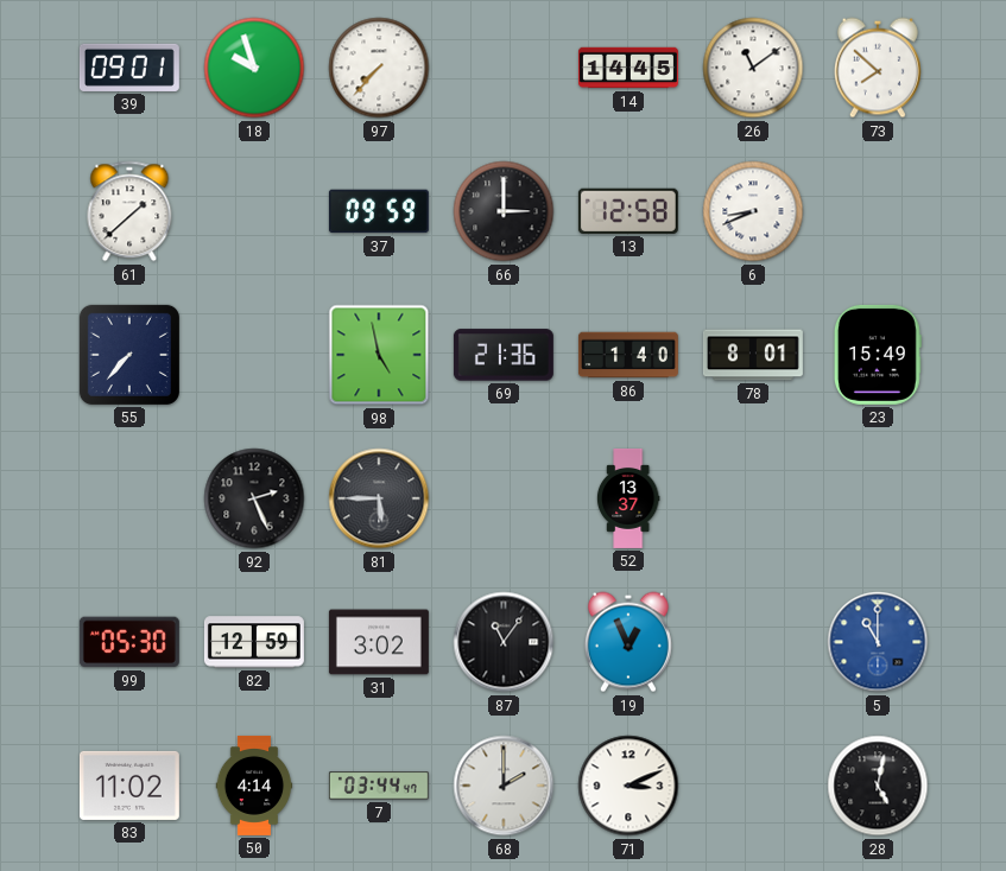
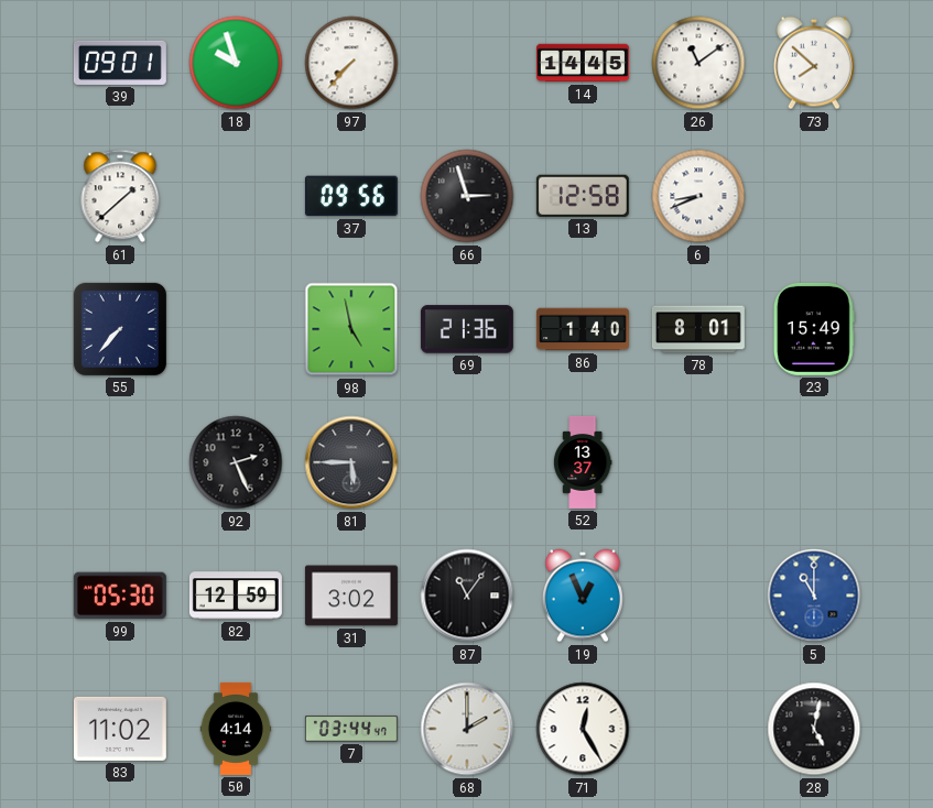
37: 09:59 -> 09:56
66: 3:00 -> 2:57
71: 3:11 -> 12:25
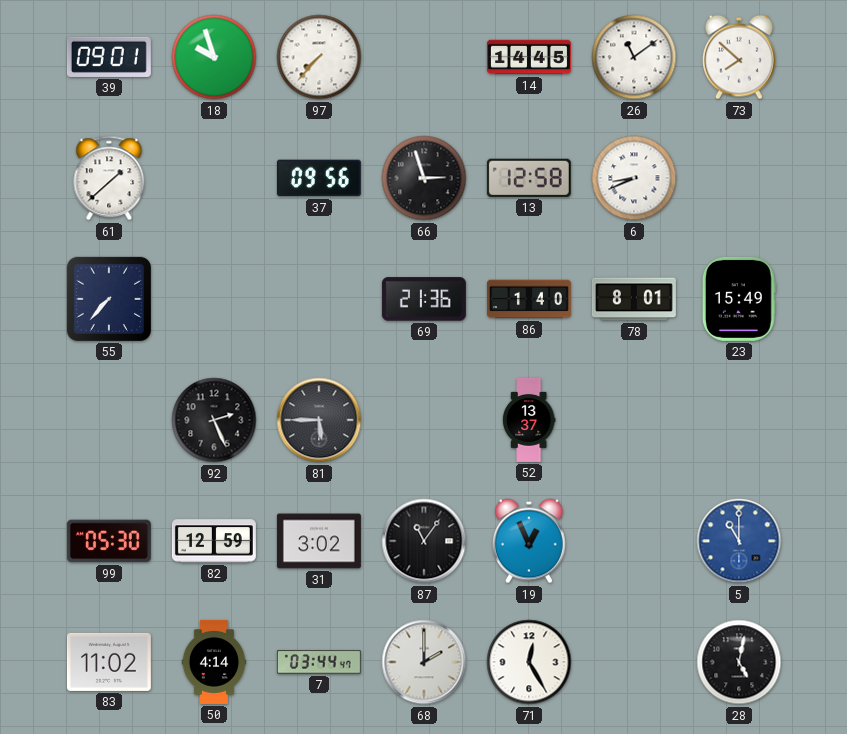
98: 4:58 -> none
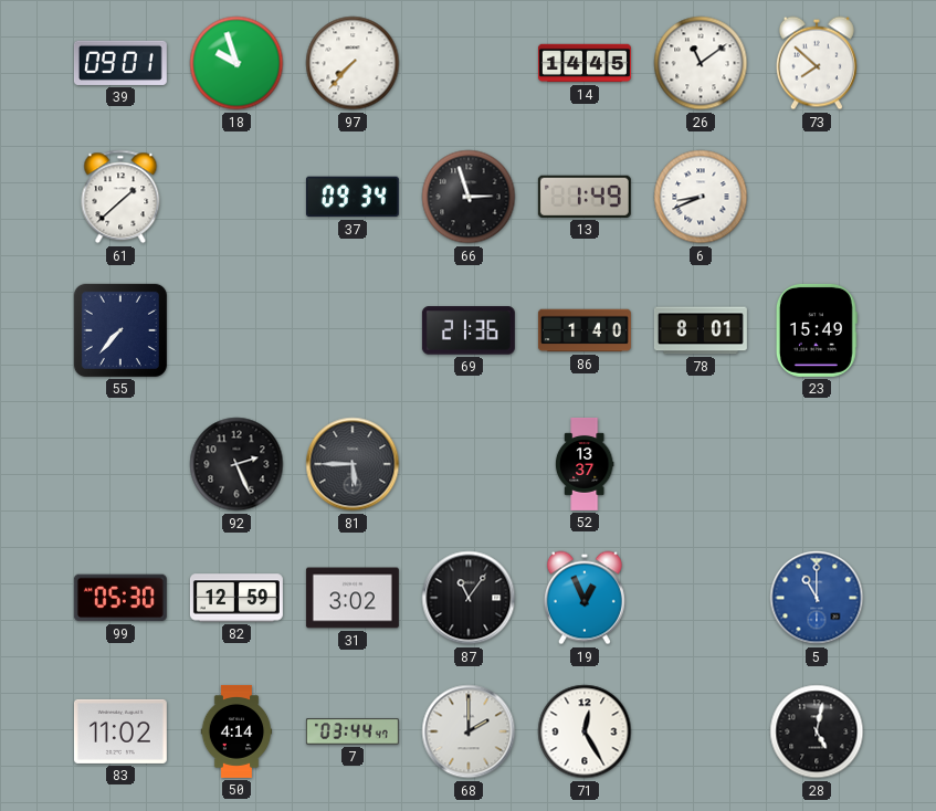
37: 09:56 -> 09:34
13: 12:58 -> 1:49
